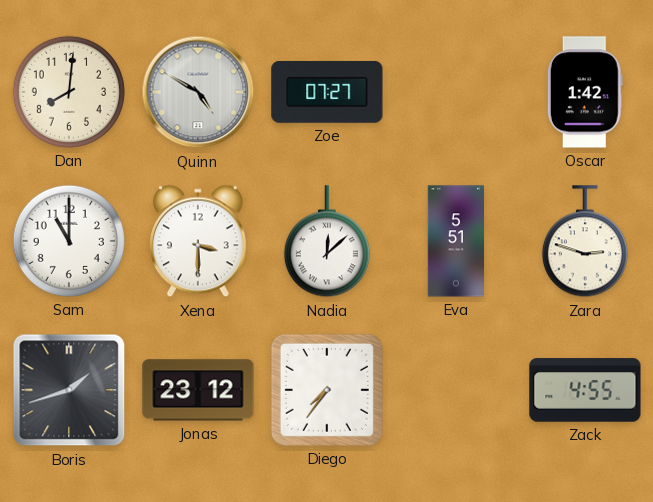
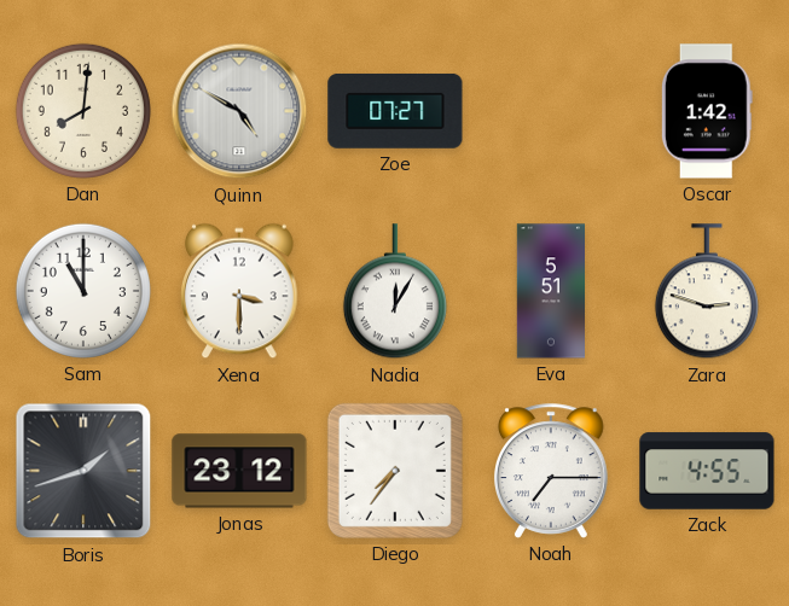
Nadia: 12:08 -> 12:05
Noah: none -> 7:15
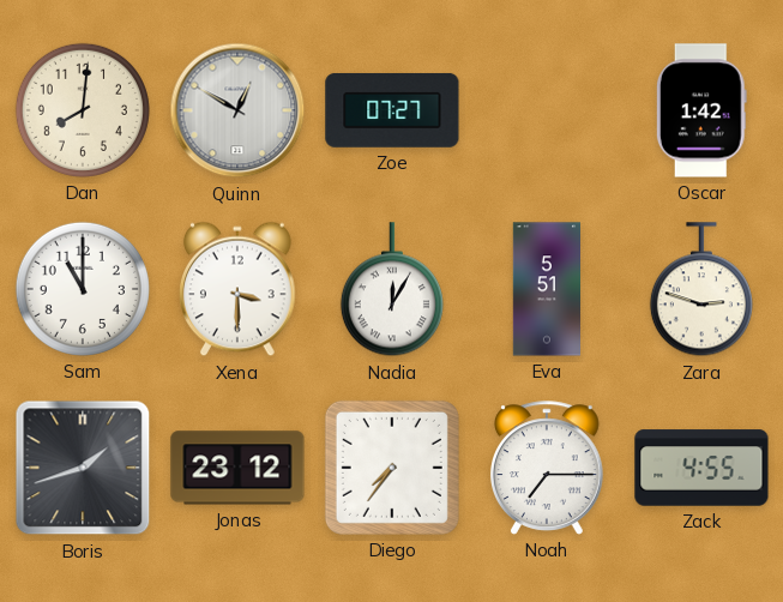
Quinn: 4:50 -> 12:50
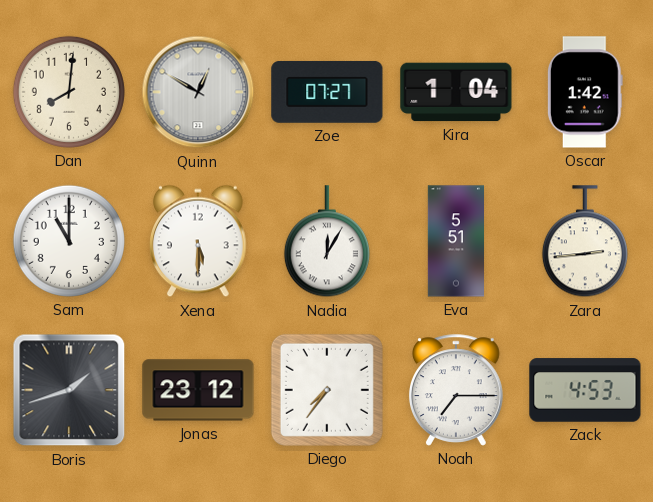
Kira: none -> 1:04
Xena: 3:30 -> 5:30
Zara: 2:48 -> 2:44
Zack: 4:55 -> 4:53
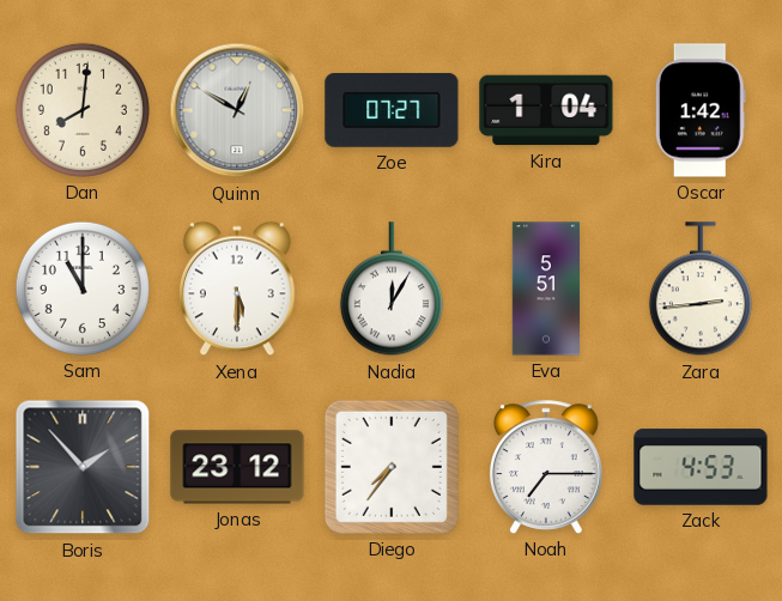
Boris: 1:42 -> 1:53
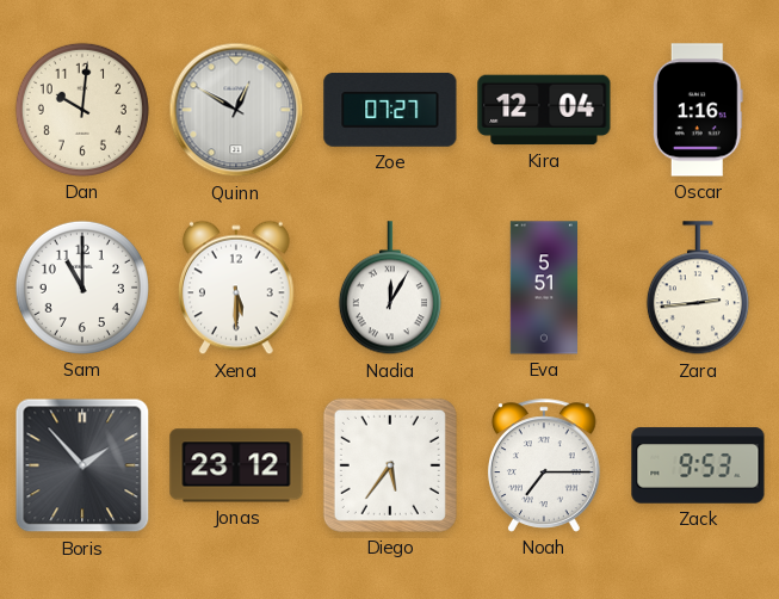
Dan: 8:01 -> 10:01
Kira: 1:04 -> 12:04
Oscar: 1:42 -> 1:16
Diego: 7:36 -> 5:36
Zack: 4:53 -> 9:53
